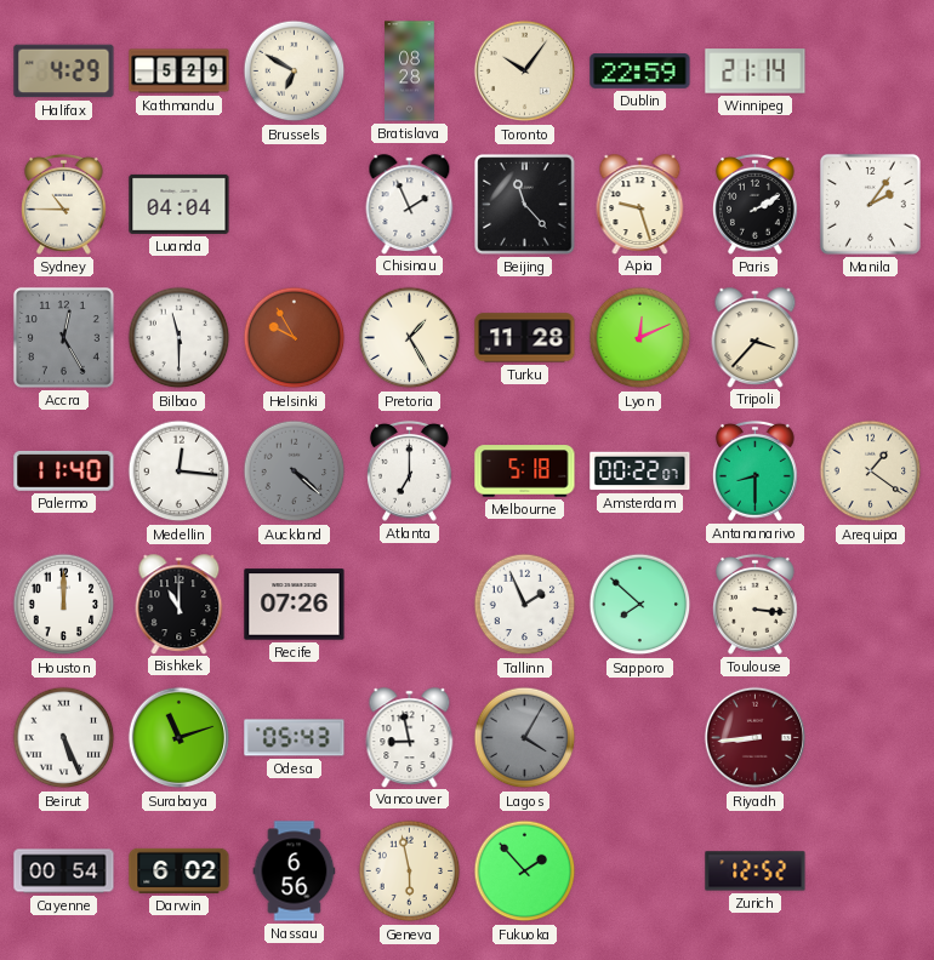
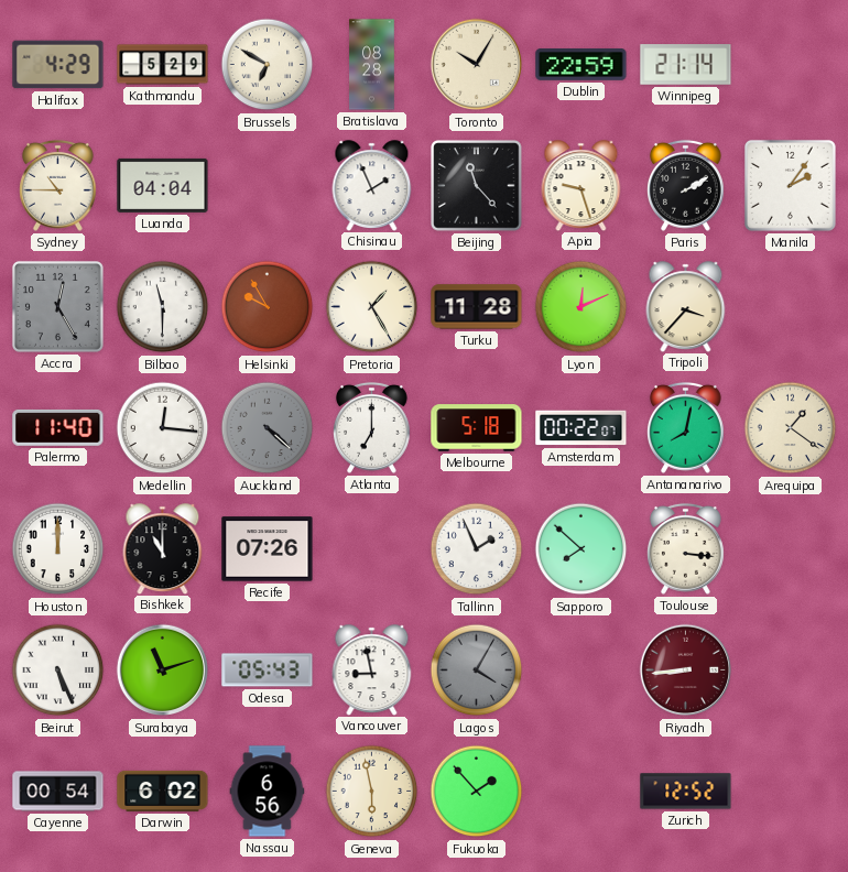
Toronto: 10:06 -> 10:05
Antananarivo: 8:30 -> 8:02
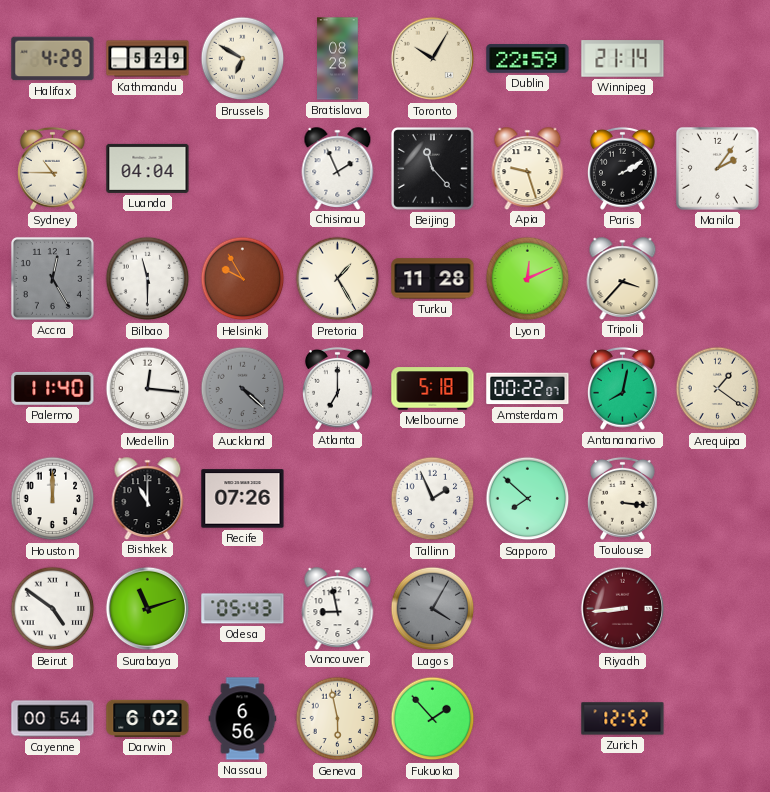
Beirut: 5:26 -> 4:51
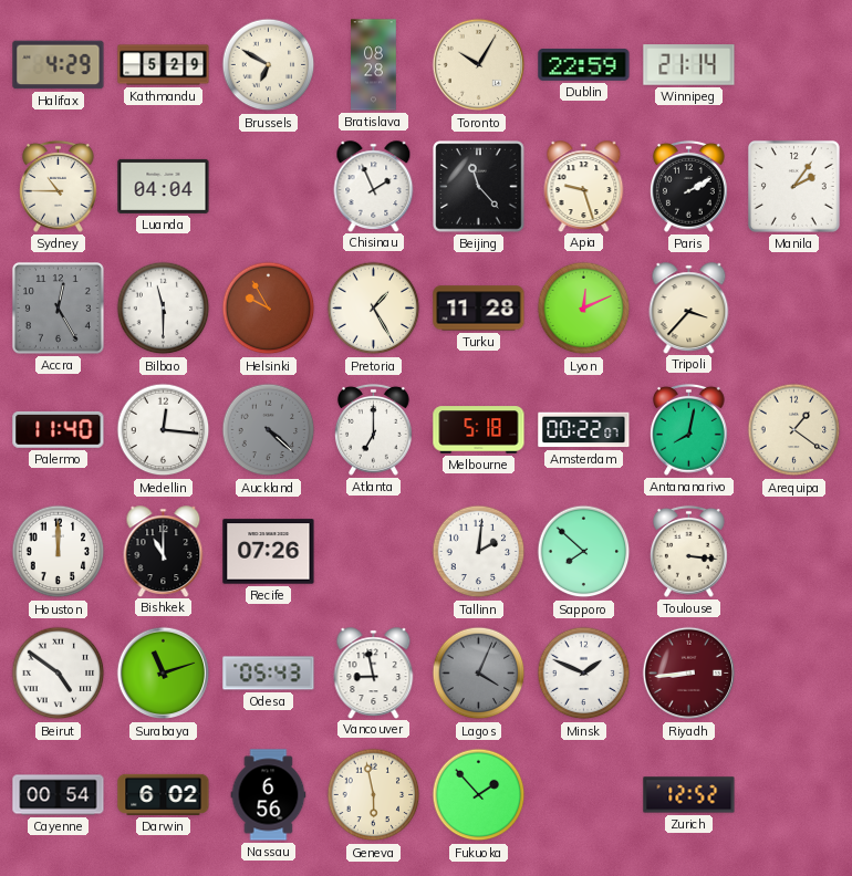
Tallinn: 1:56 -> 2:01
Lagos: 4:05 -> 4:04
Minsk: none -> 1:49
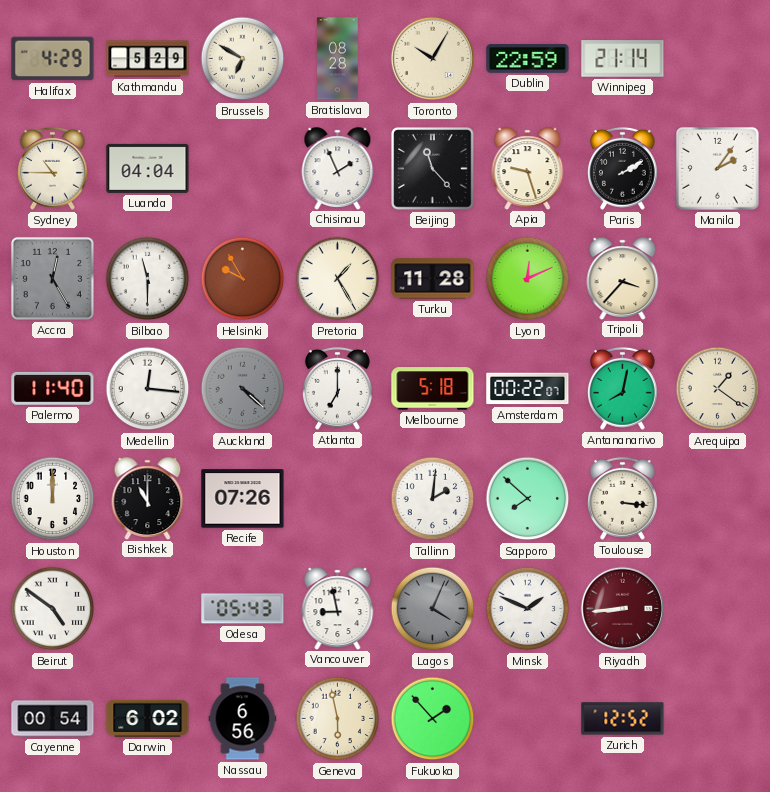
Surabaya: 11:12 -> none
